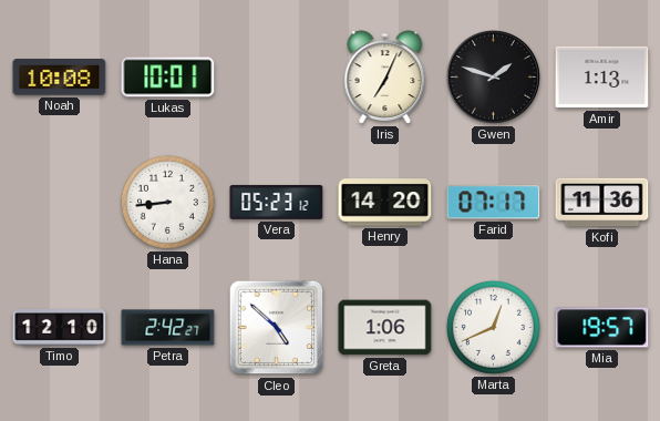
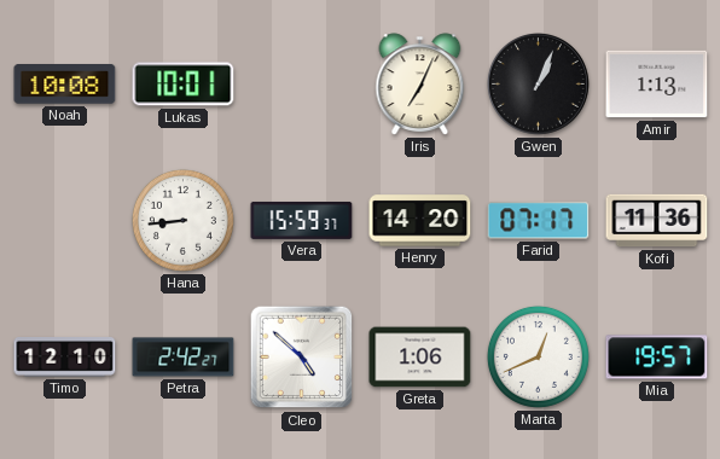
Gwen: 1:48 -> 1:04
Vera: 05:23 -> 15:59
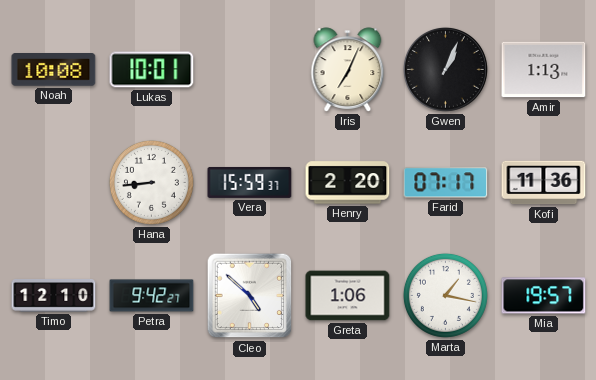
Henry: 14:20 -> 2:20
Petra: 2:42 -> 9:42
Marta: 12:41 -> 1:17
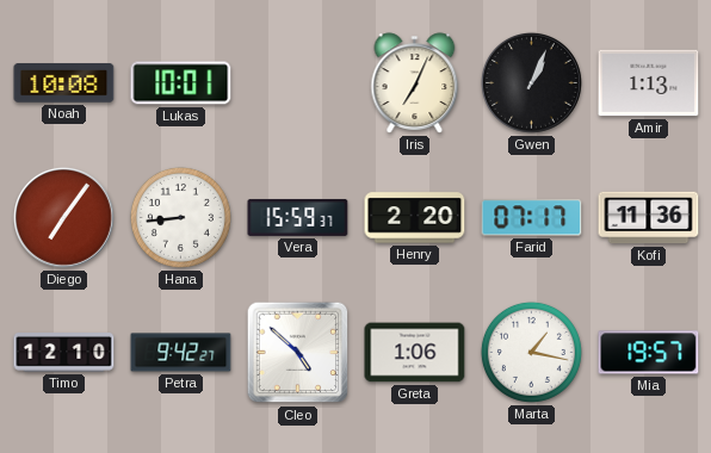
Diego: none -> 7:06
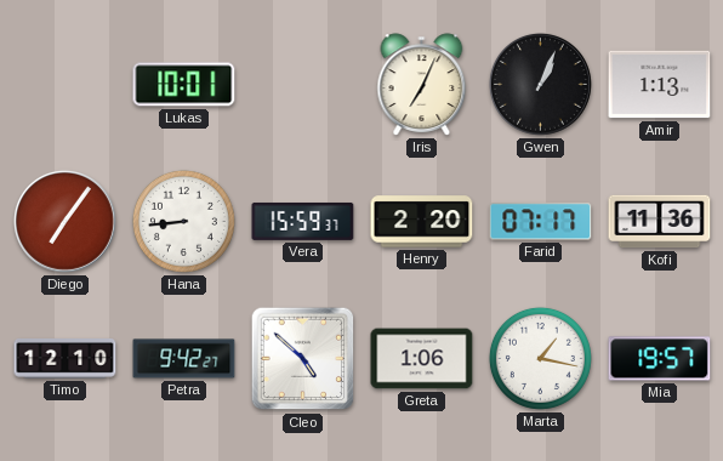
Noah: 10:08 -> none
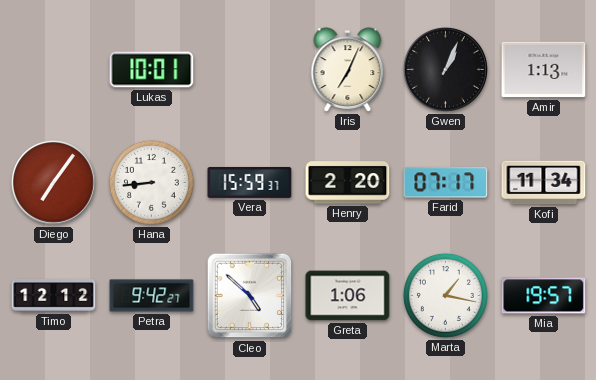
Kofi: 11:36 -> 11:34
Timo: 12:10 -> 12:12
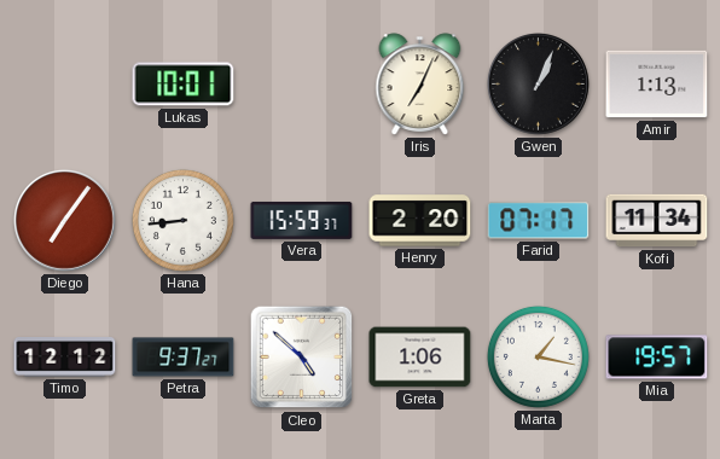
Petra: 9:42 -> 9:37
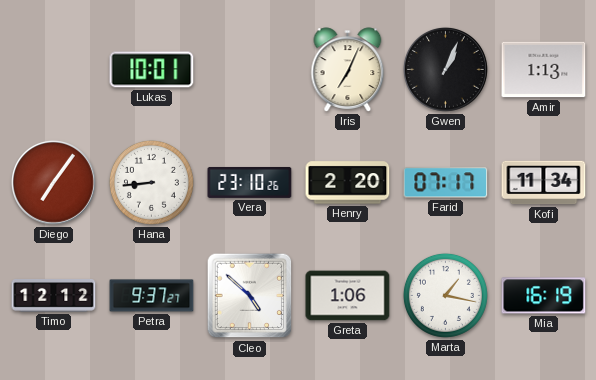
Vera: 15:59 -> 23:10
Mia: 19:57 -> 16:19
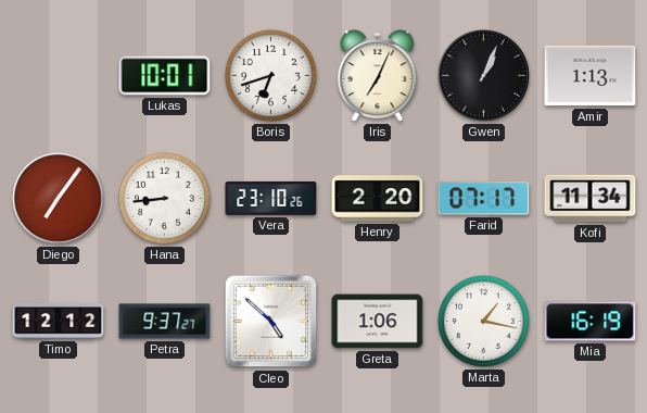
Boris: none -> 6:42
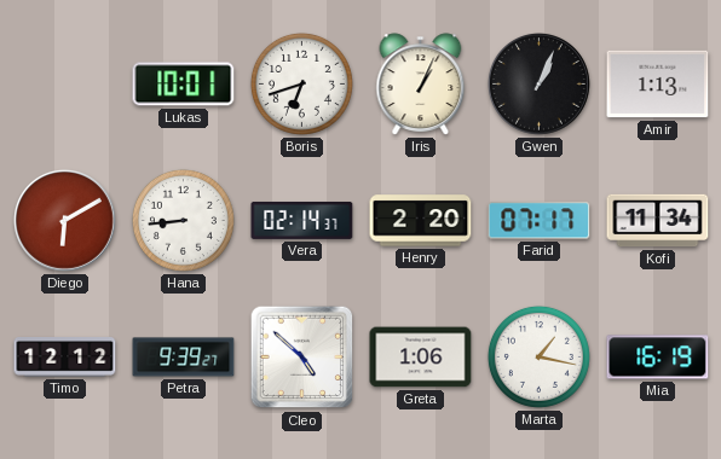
Iris: 7:04 -> 1:04
Diego: 7:06 -> 6:10
Vera: 23:10 -> 02:14
Petra: 9:37 -> 9:39
